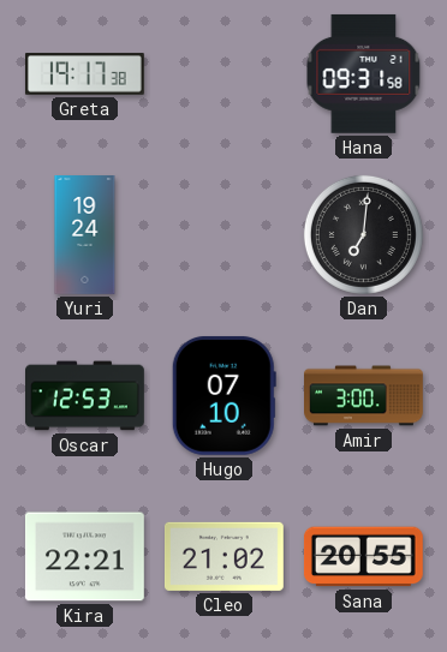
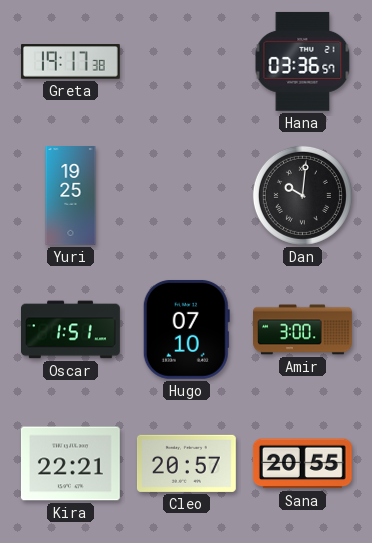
Hana: 09:31 -> 03:36
Yuri: 19:24 -> 19:25
Dan: 7:01 -> 10:01
Oscar: 12:53 -> 1:51
Cleo: 21:02 -> 20:57
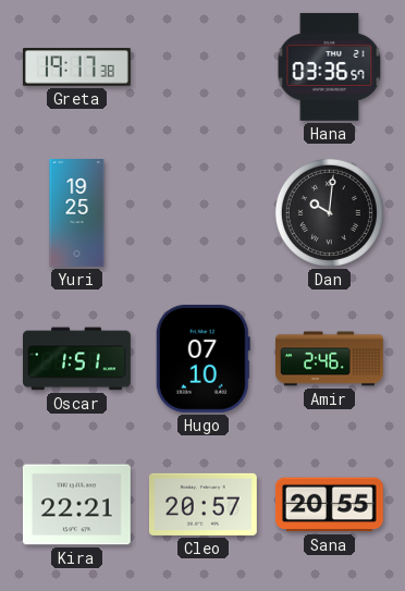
Amir: 3:00 -> 2:46
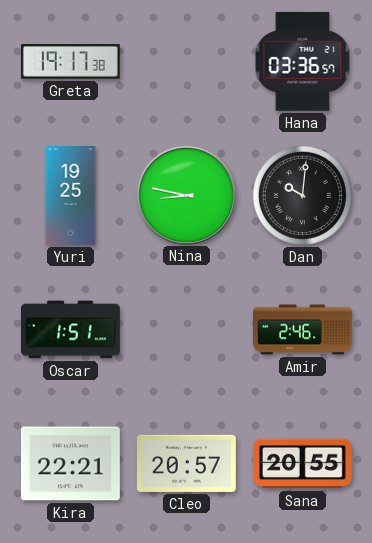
Nina: none -> 8:47
Hugo: 07:10 -> none
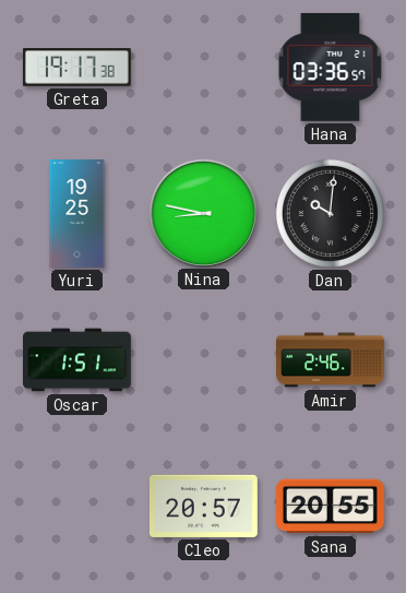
Kira: 22:21 -> none
